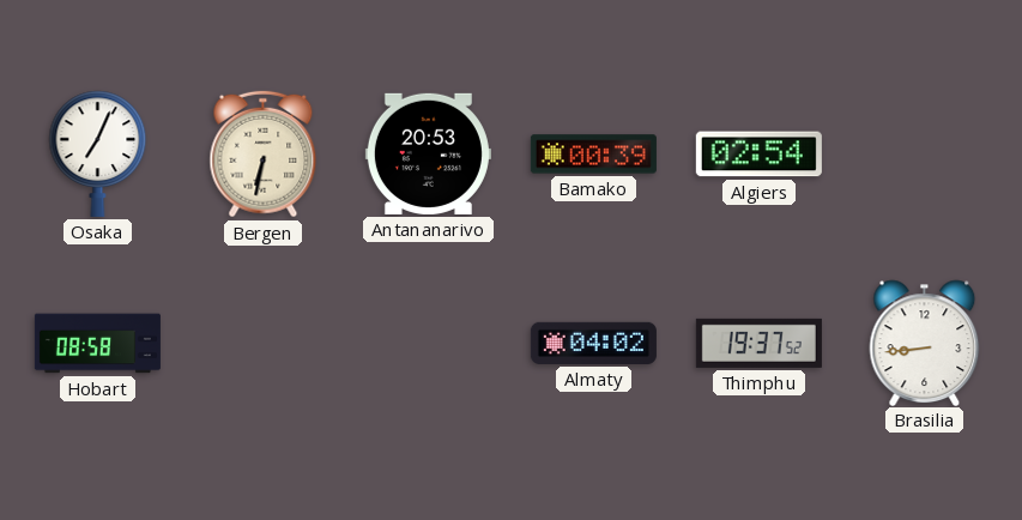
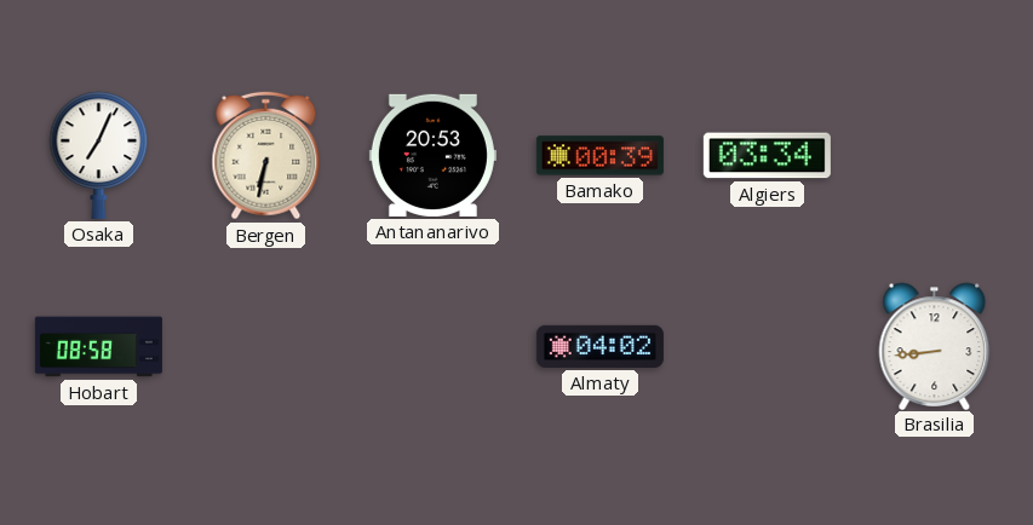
Algiers: 02:54 -> 03:34
Thimphu: 19:37 -> none
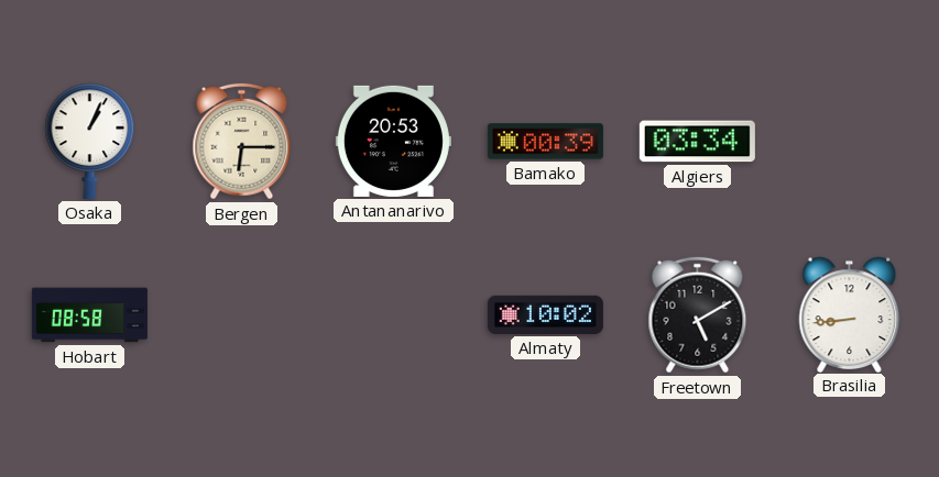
Osaka: 7:04 -> 1:04
Bergen: 6:32 -> 6:15
Almaty: 04:02 -> 10:02
Freetown: none -> 5:10
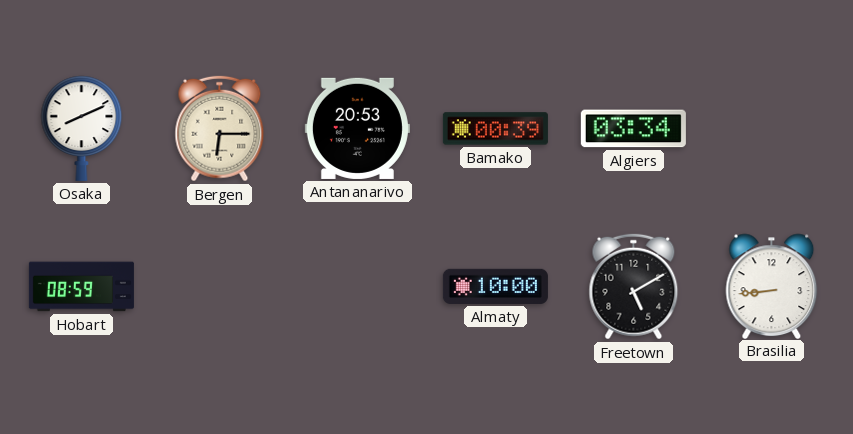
Osaka: 1:04 -> 8:11
Hobart: 08:58 -> 08:59
Almaty: 10:02 -> 10:00
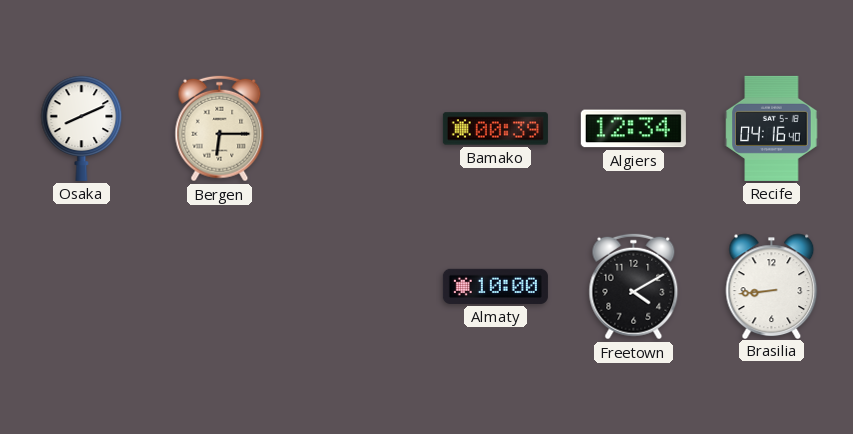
Antananarivo: 20:53 -> none
Algiers: 03:34 -> 12:34
Recife: none -> 04:16
Hobart: 08:59 -> none
Freetown: 5:10 -> 4:10
